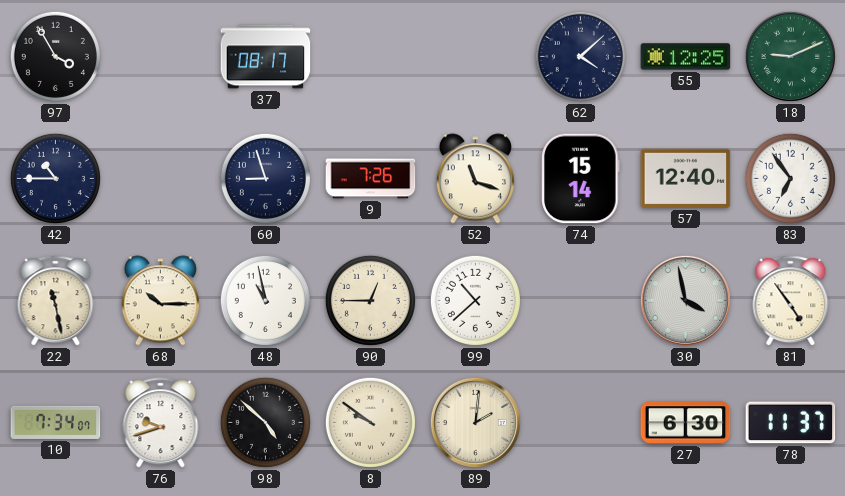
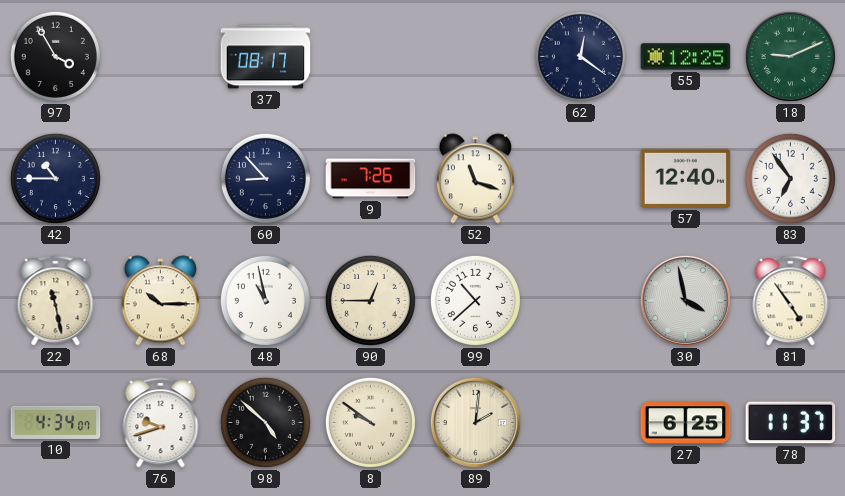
62: 4:08 -> 12:21
60: 8:57 -> 8:53
74: 15:14 -> none
10: 7:34 -> 4:34
27: 6:30 -> 6:25
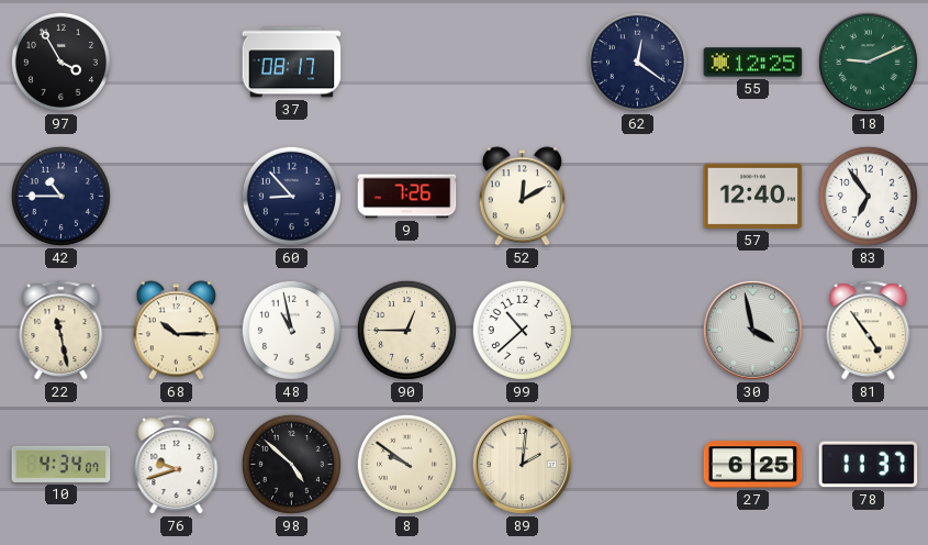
52: 11:18 -> 12:10
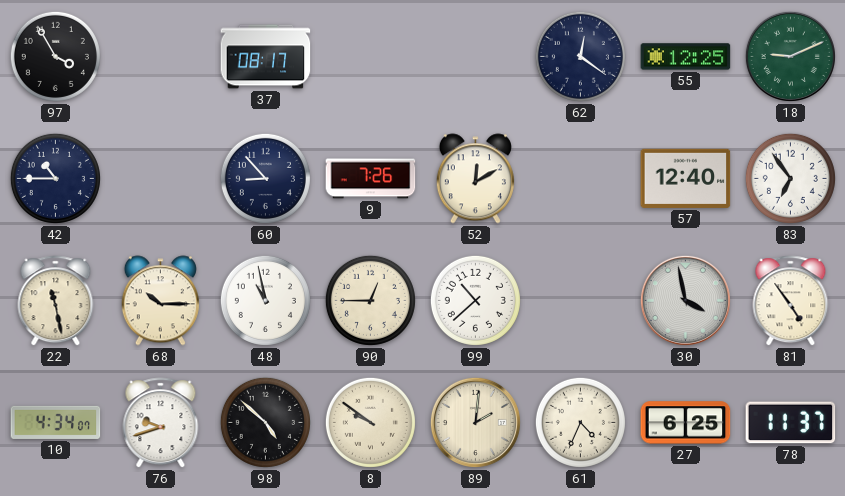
61: none -> 4:34
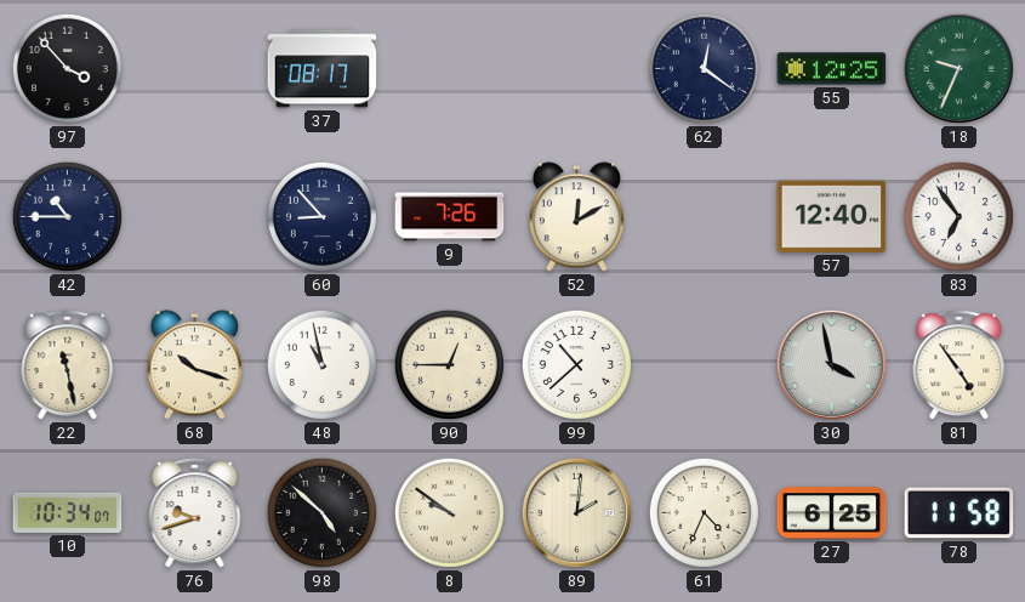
97: 3:55 -> 3:53
18: 9:11 -> 9:34
68: 10:15 -> 10:18
10: 4:34 -> 10:34
78: 11:37 -> 11:58
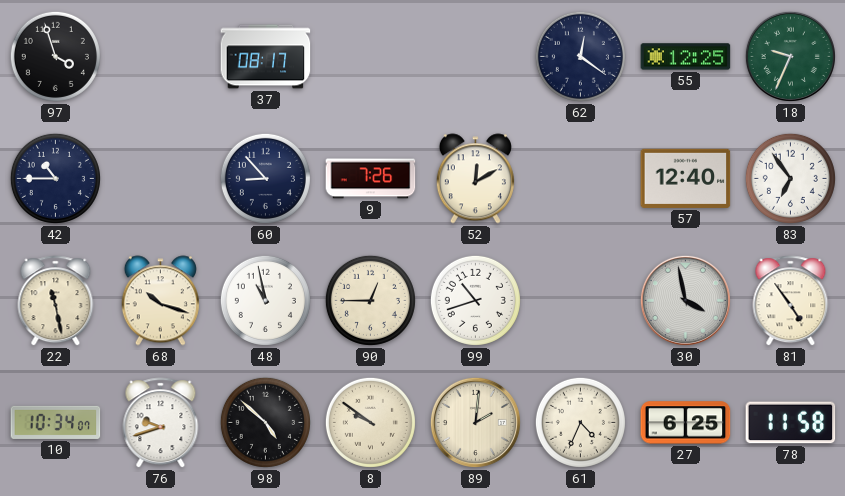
97: 3:53 -> 3:57
99: 10:38 -> 10:42
